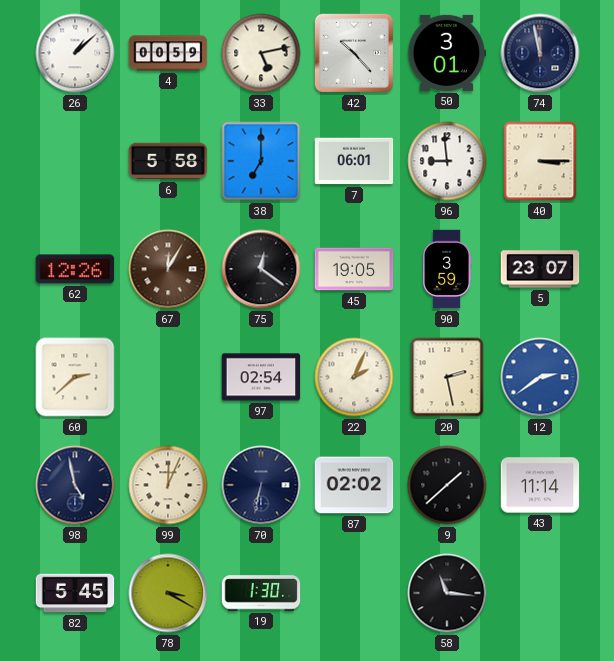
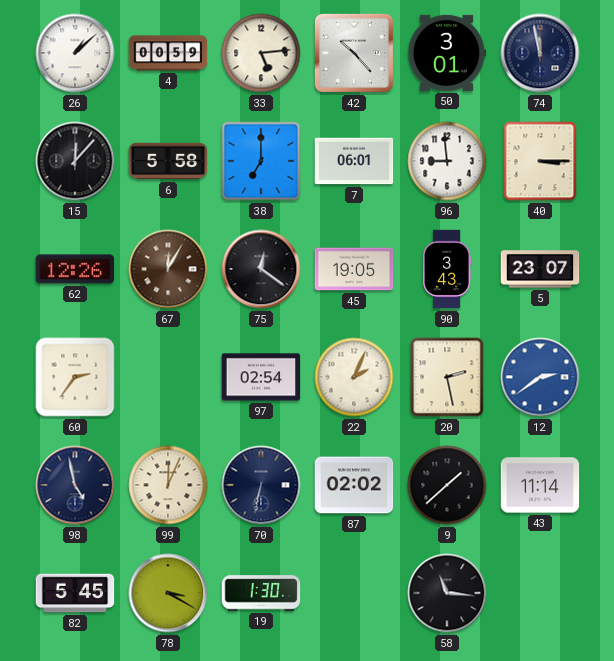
33: 5:13 -> 5:14
15: none -> 12:07
90: 3:59 -> 3:43
60: 2:38 -> 2:36
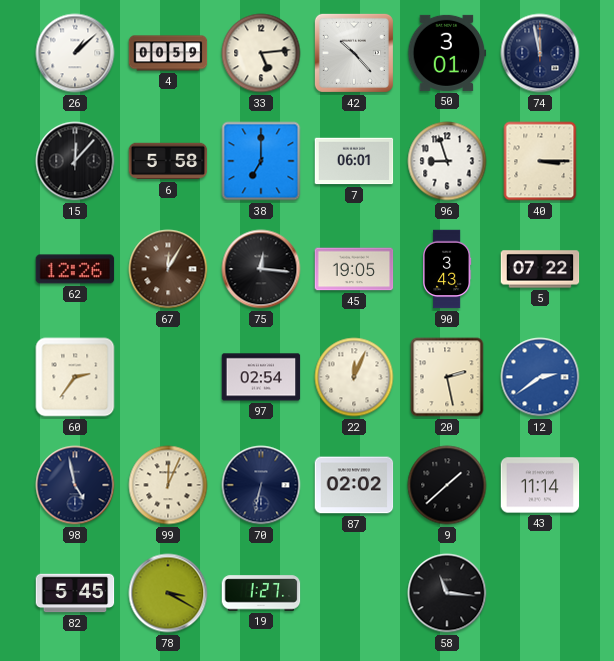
96: 8:59 -> 8:57
75: 12:21 -> 12:16
5: 23:07 -> 07:22
22: 2:04 -> 12:04
19: 1:30 -> 1:27
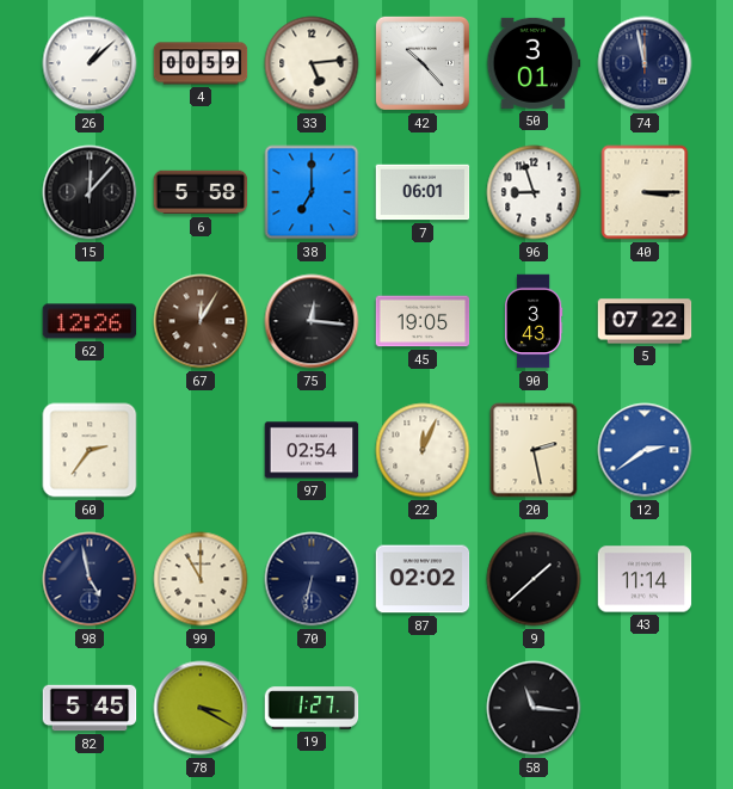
99: 12:04 -> 11:00
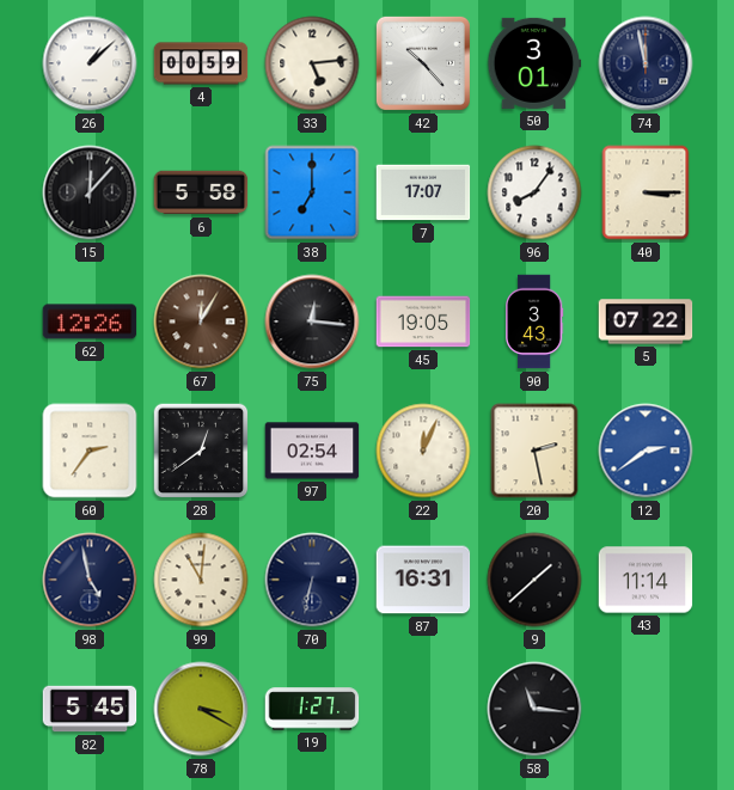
7: 06:01 -> 17:07
96: 8:57 -> 8:06
28: none -> 12:39
99: 11:00 -> 11:01
87: 02:02 -> 16:31
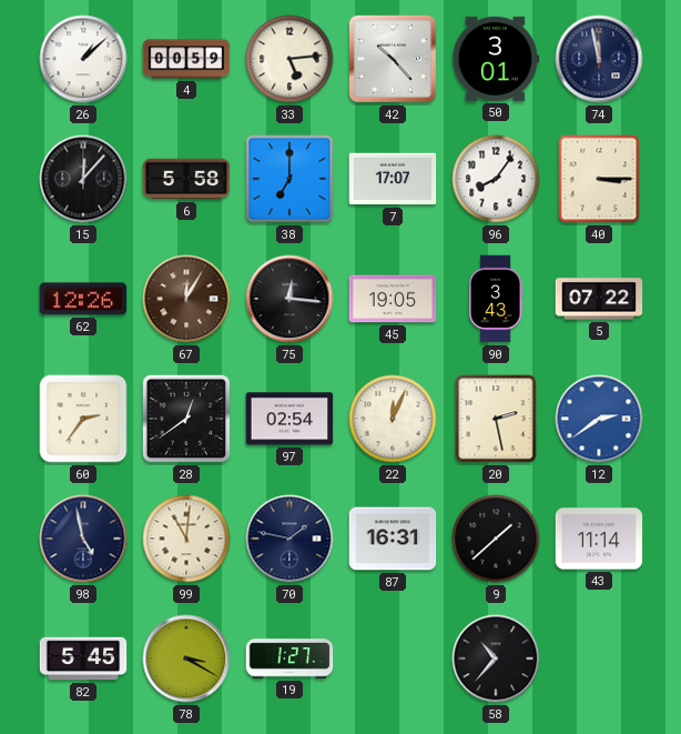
70: 6:32 -> 1:47
58: 11:16 -> 10:37
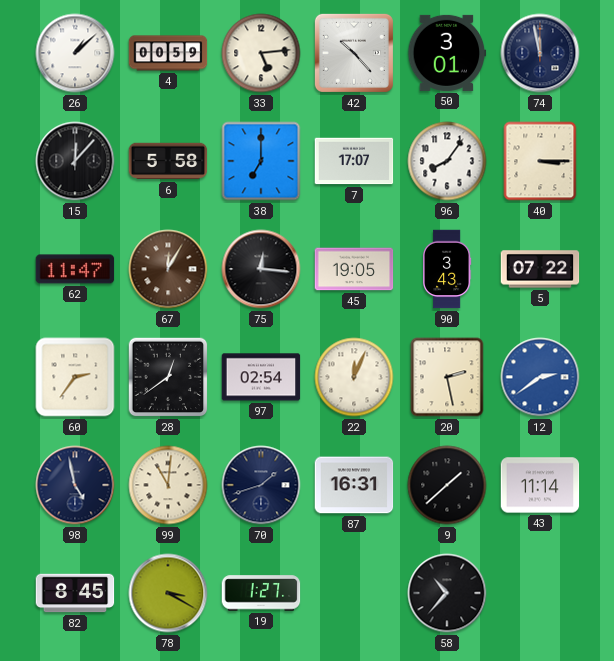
62: 12:26 -> 11:47
70: 1:47 -> 1:42
82: 5:45 -> 8:45
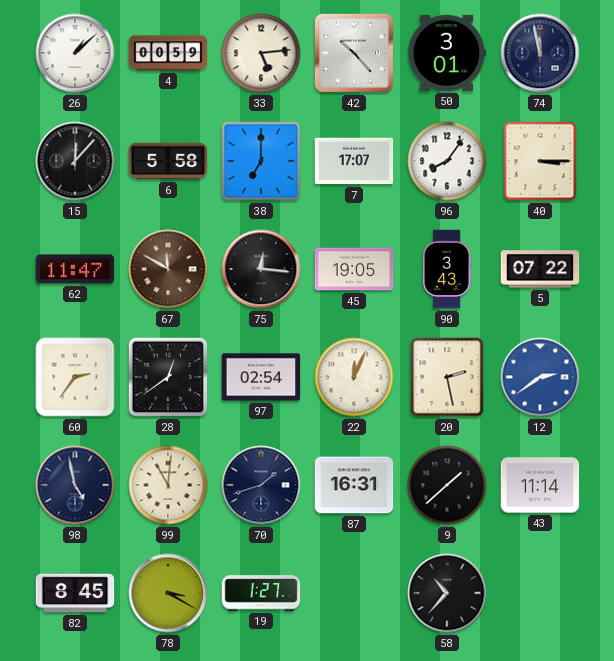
67: 12:05 -> 11:50
